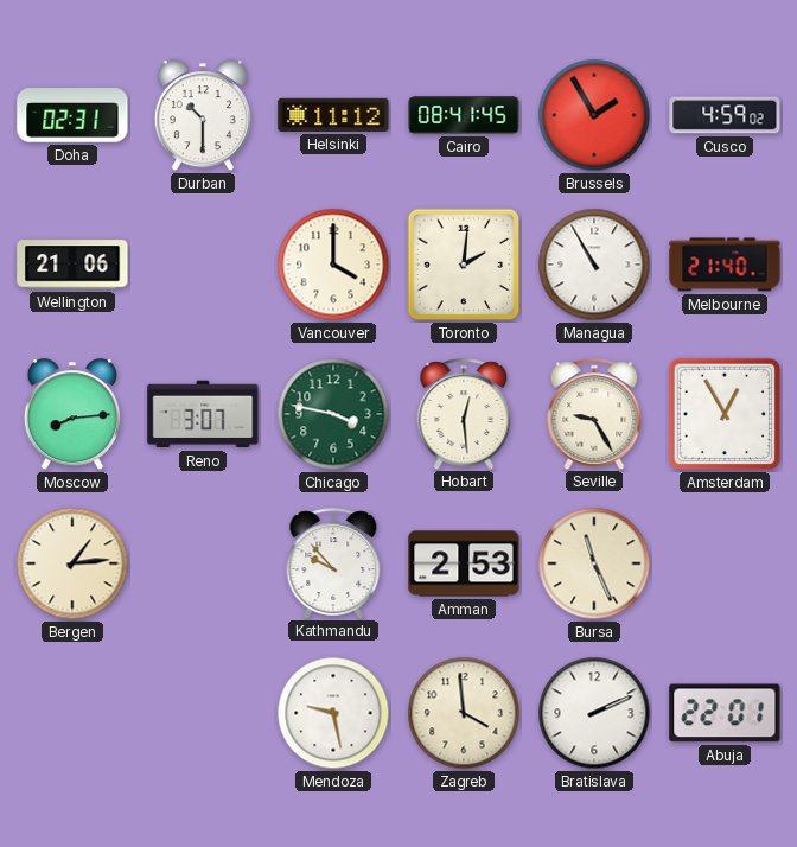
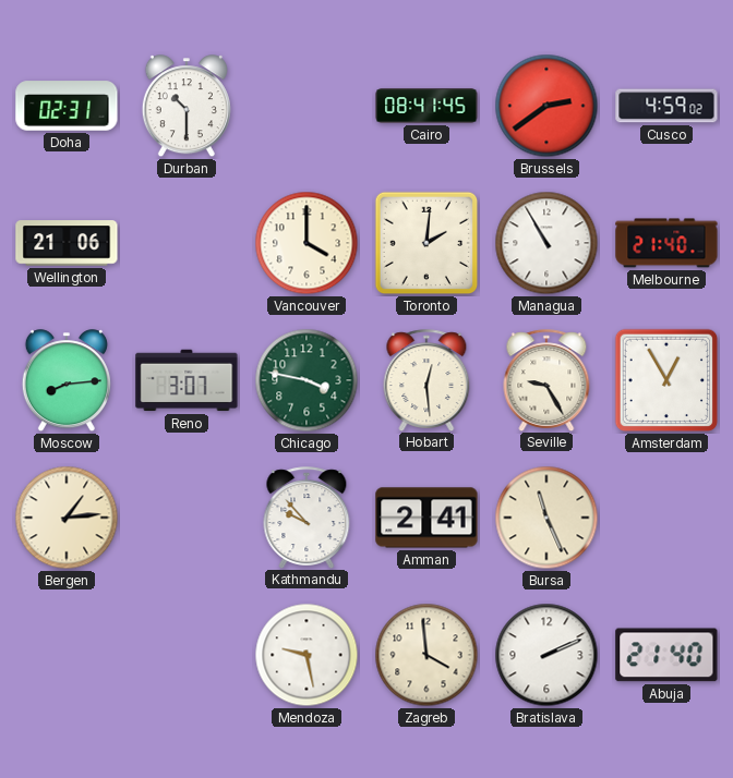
Helsinki: 11:12 -> none
Brussels: 1:55 -> 2:39
Amman: 2:53 -> 2:41
Abuja: 22:01 -> 21:40
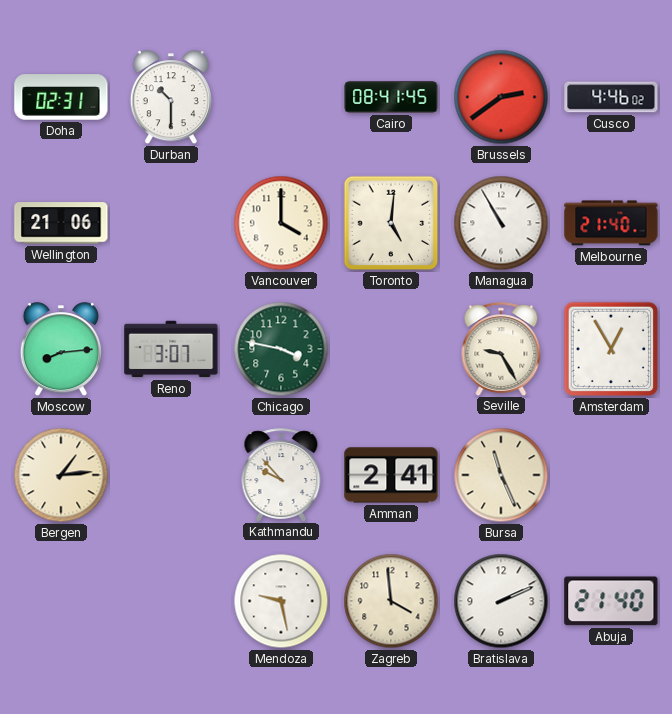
Cusco: 4:59 -> 4:46
Toronto: 2:01 -> 5:01
Hobart: 12:29 -> none
